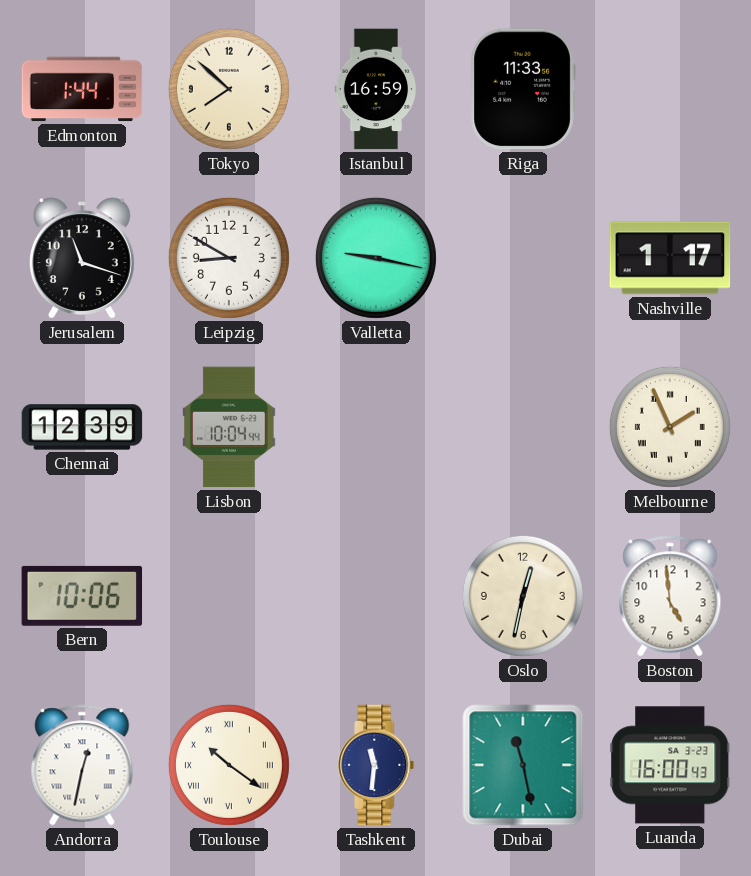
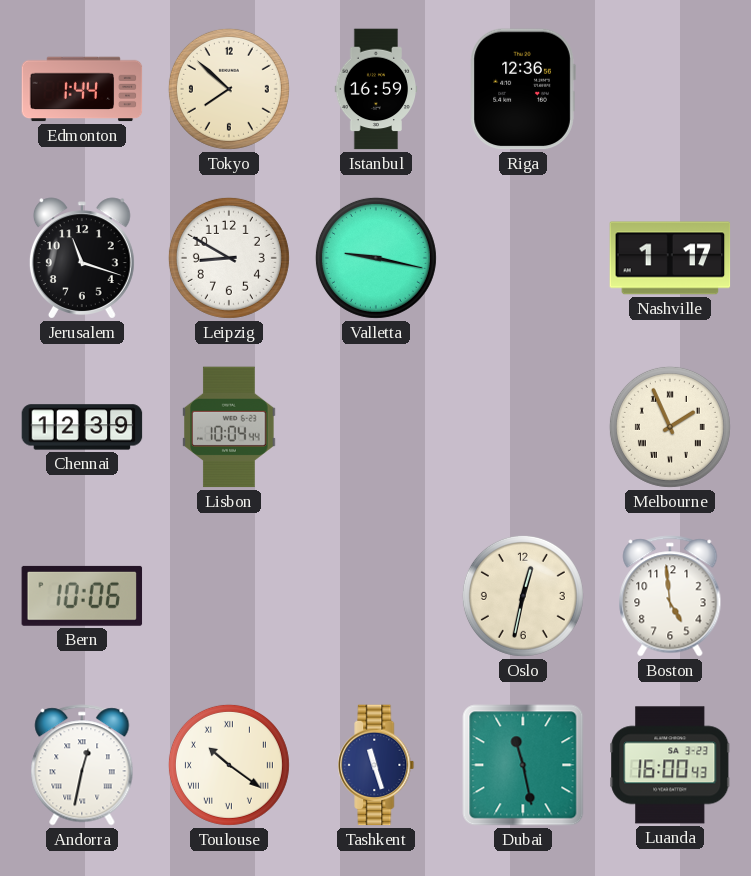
Riga: 11:33 -> 12:36
Tashkent: 11:31 -> 11:27
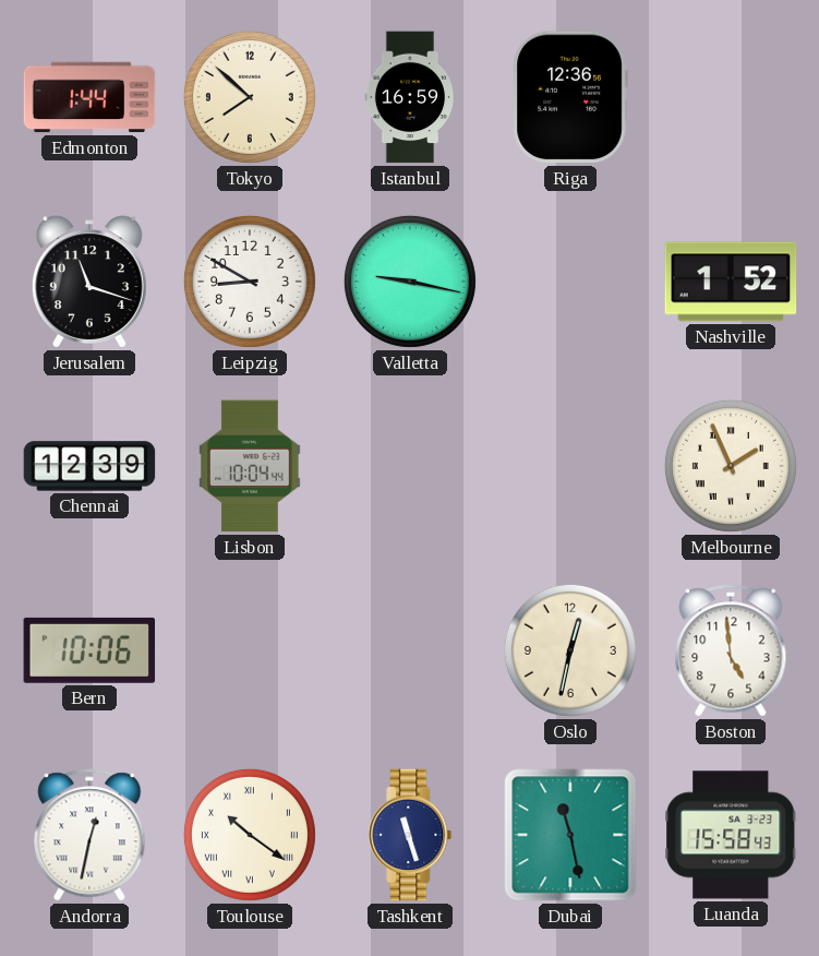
Nashville: 1:17 -> 1:52
Luanda: 16:00 -> 15:58
